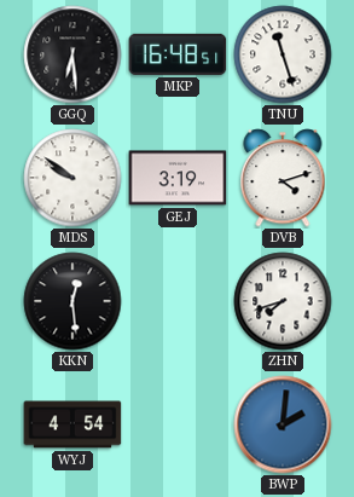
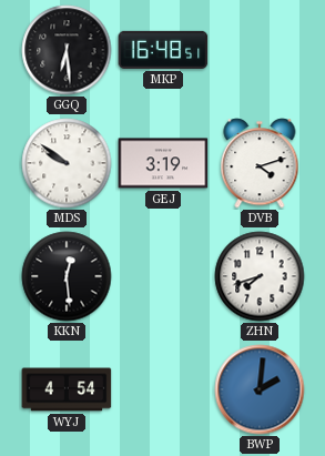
TNU: 11:27 -> none
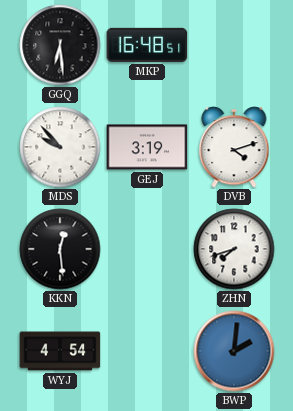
MDS: 9:51 -> 9:53
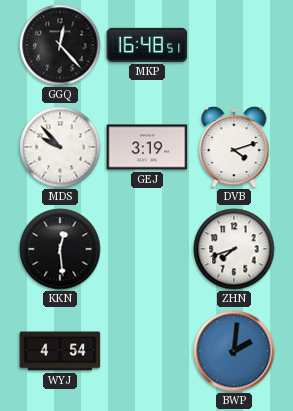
GGQ: 6:29 -> 12:23
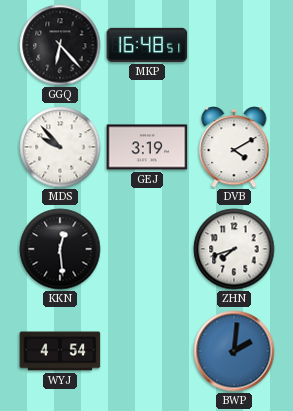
GGQ: 12:23 -> 6:23
DVB: 4:12 -> 4:10
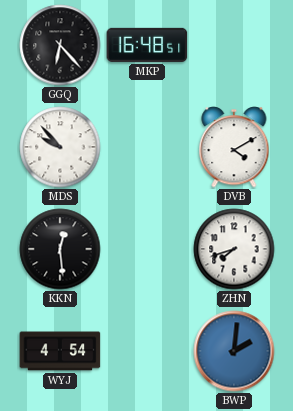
GEJ: 3:19 -> none
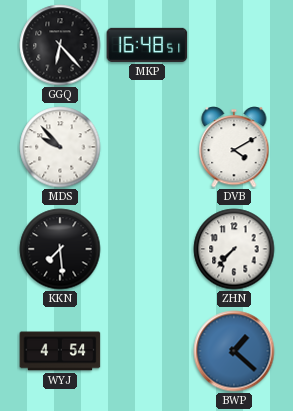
KKN: 12:29 -> 7:29
ZHN: 7:42 -> 7:37
BWP: 2:01 -> 1:22
